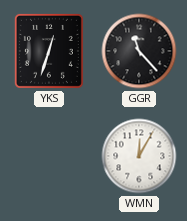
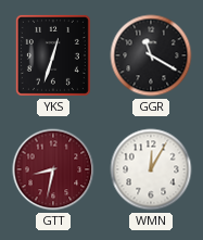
GGR: 11:23 -> 11:20
GTT: none -> 8:32
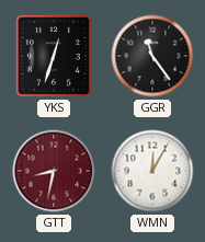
GGR: 11:20 -> 11:24
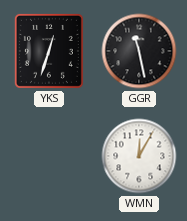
GGR: 11:24 -> 11:28
GTT: 8:32 -> none
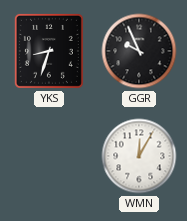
YKS: 12:33 -> 8:33
GGR: 11:28 -> 9:56
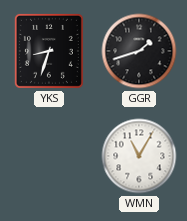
GGR: 9:56 -> 1:42
WMN: 12:05 -> 11:05
